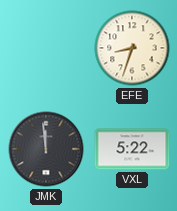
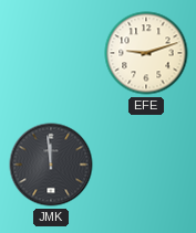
EFE: 8:33 -> 9:12
VXL: 5:22 -> none
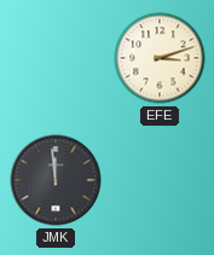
EFE: 9:12 -> 3:12
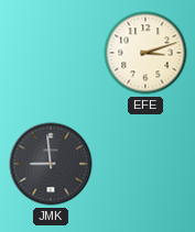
JMK: 11:59 -> 8:59
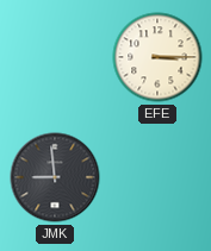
EFE: 3:12 -> 3:15
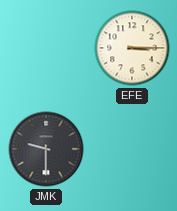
JMK: 8:59 -> 9:30
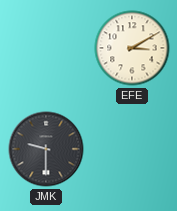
EFE: 3:15 -> 3:10
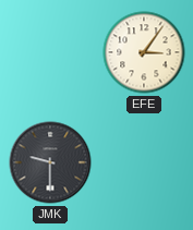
EFE: 3:10 -> 3:06
